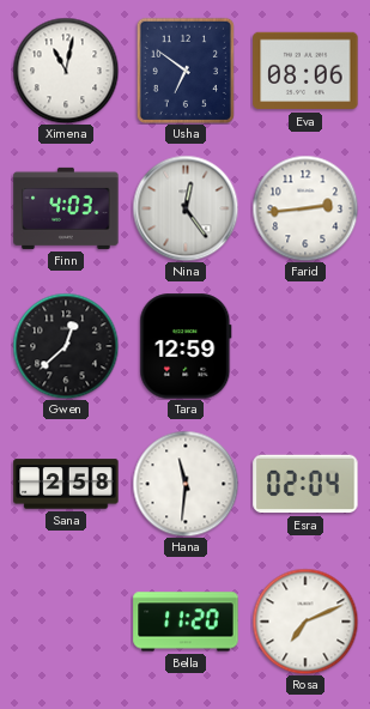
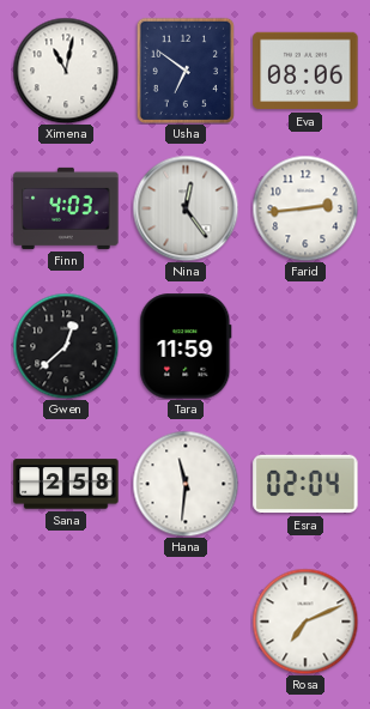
Tara: 12:59 -> 11:59
Bella: 11:20 -> none
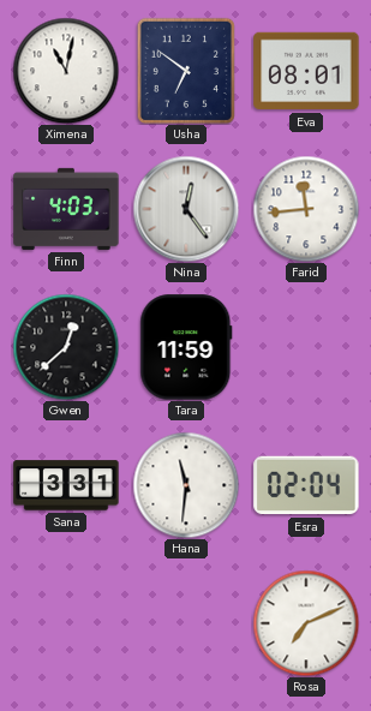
Eva: 08:06 -> 08:01
Farid: 2:44 -> 11:44
Sana: 2:58 -> 3:31
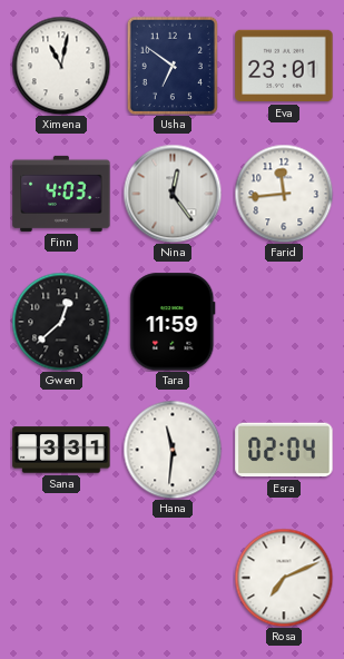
Eva: 08:01 -> 23:01
